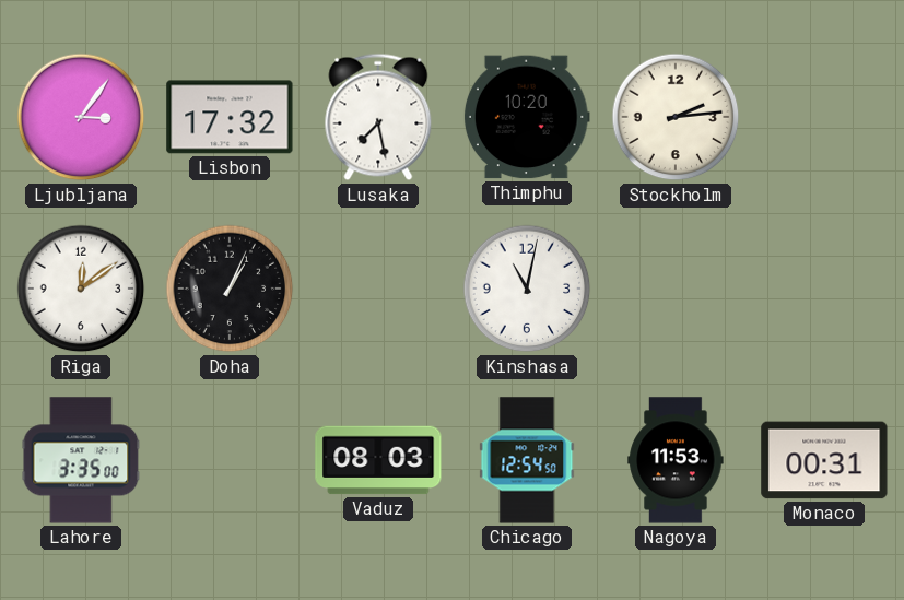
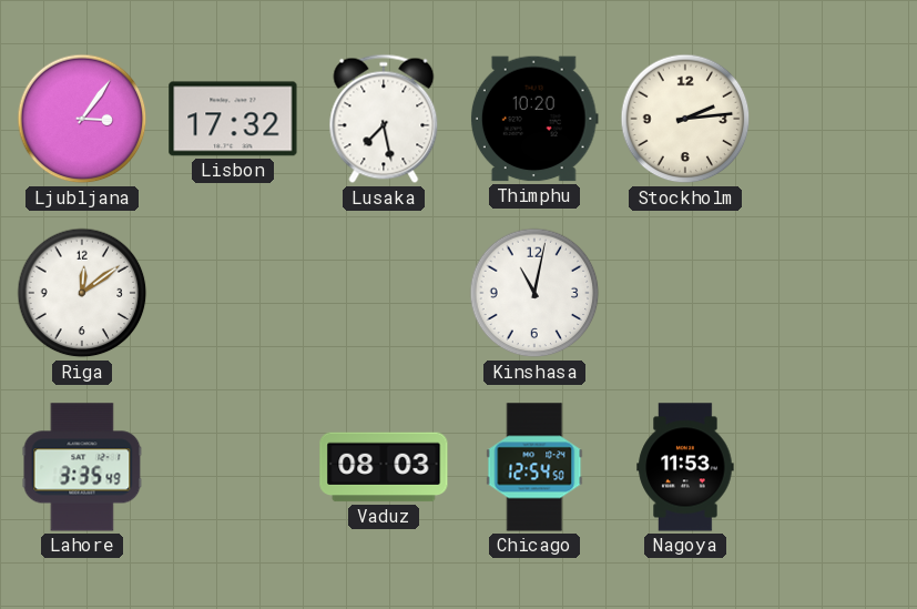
Doha: 1:04 -> none
Lahore: 3:35:00 -> 3:35:49
Monaco: 00:31 -> none
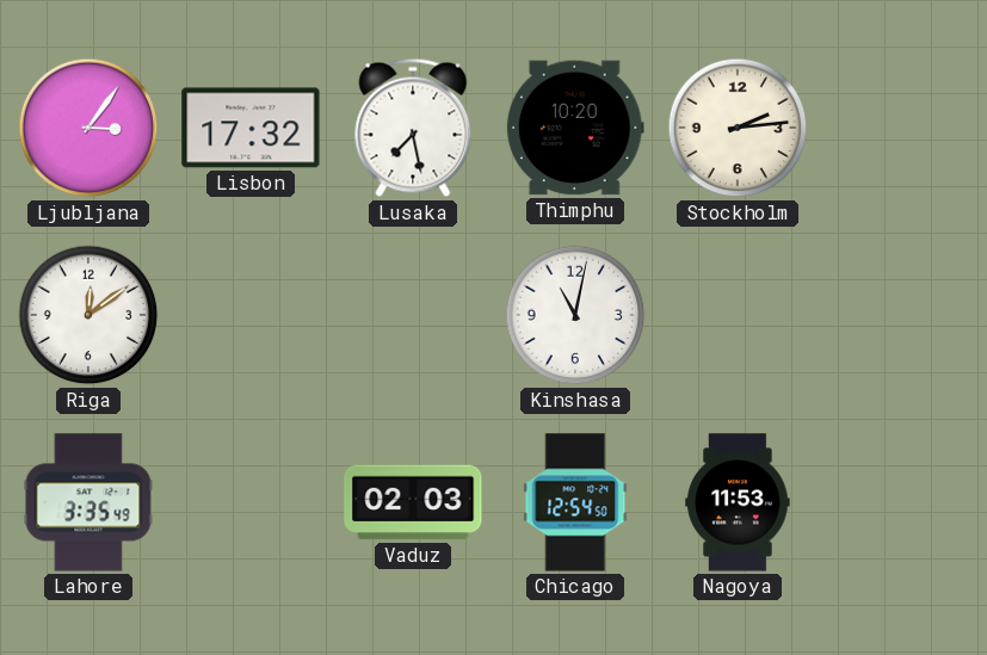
Vaduz: 08:03 -> 02:03
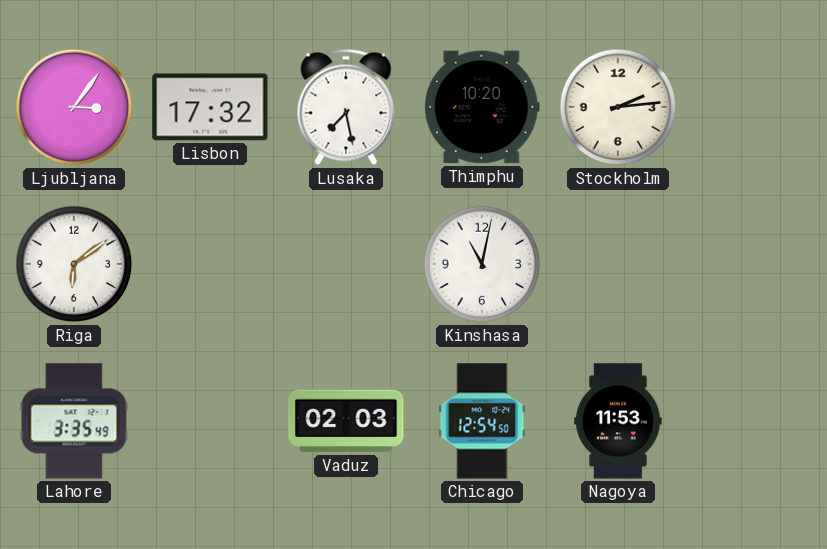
Riga: 12:09 -> 6:09
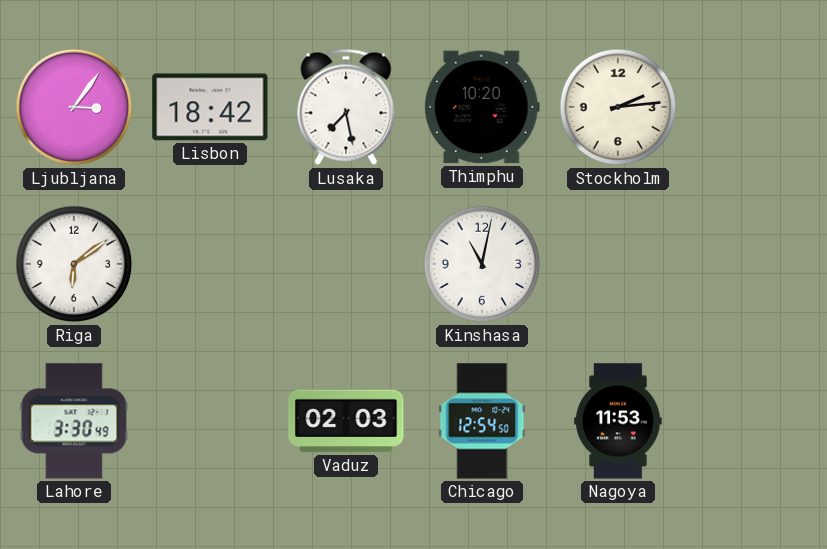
Lisbon: 17:32 -> 18:42
Lahore: 3:35 -> 3:30
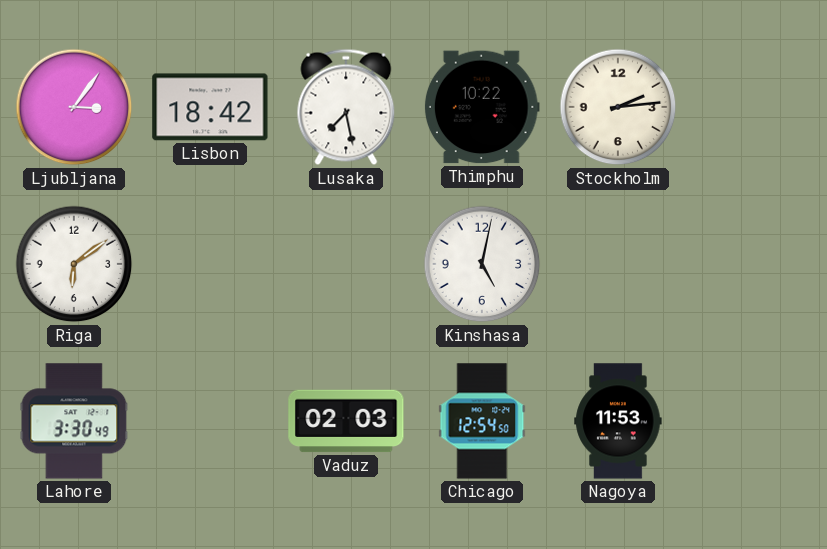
Thimphu: 10:20 -> 10:22
Kinshasa: 11:02 -> 5:02
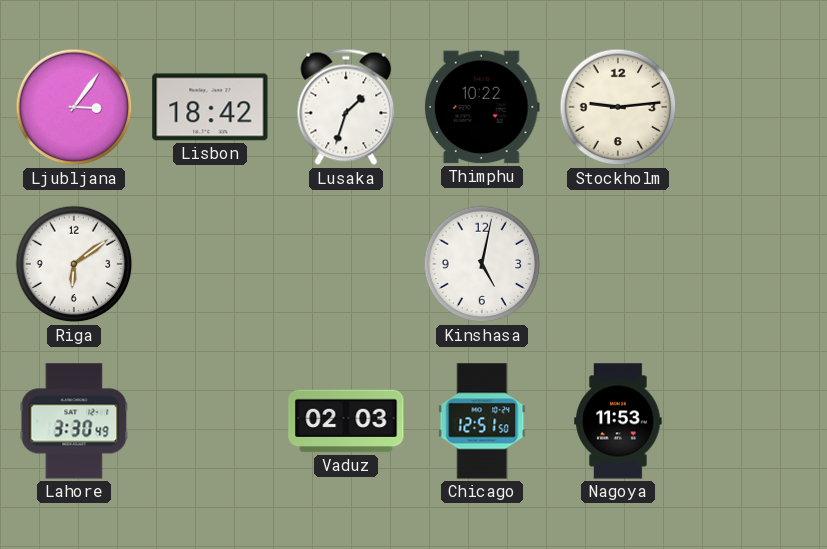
Lusaka: 7:28 -> 1:33
Stockholm: 2:14 -> 9:14
Chicago: 12:54 -> 12:51
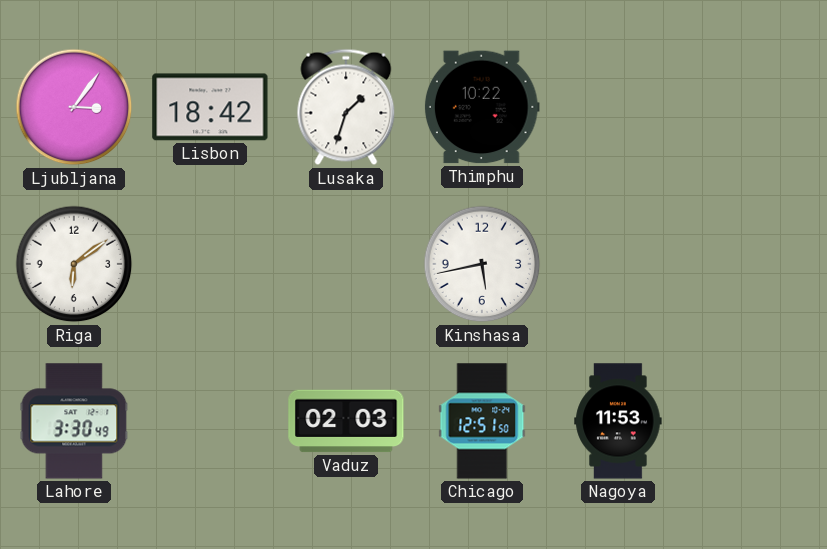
Stockholm: 9:14 -> none
Kinshasa: 5:02 -> 5:43
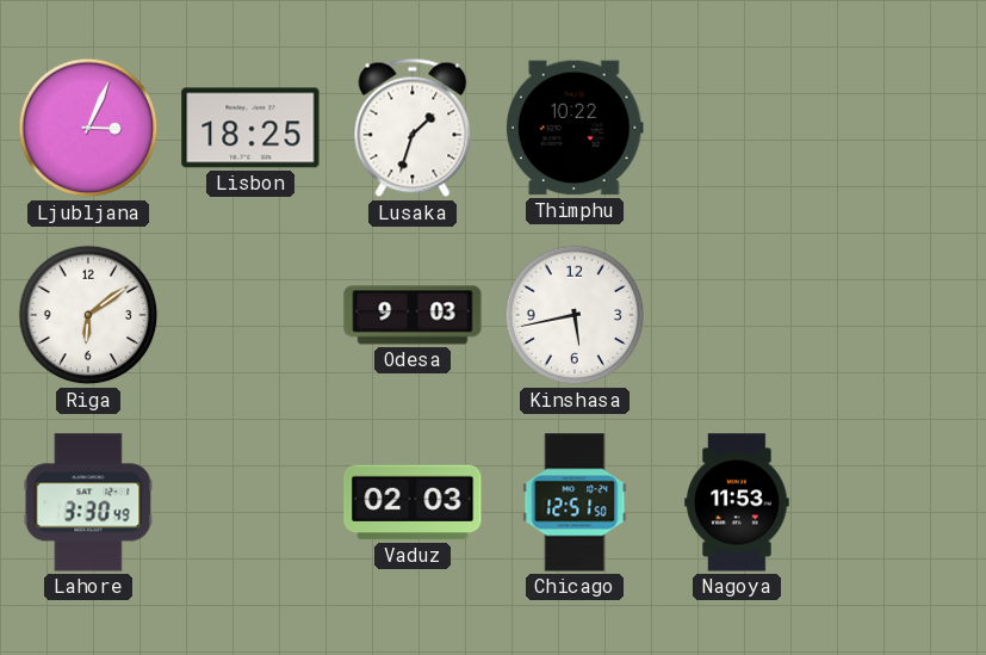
Ljubljana: 3:06 -> 3:04
Lisbon: 18:42 -> 18:25
Odesa: none -> 9:03
